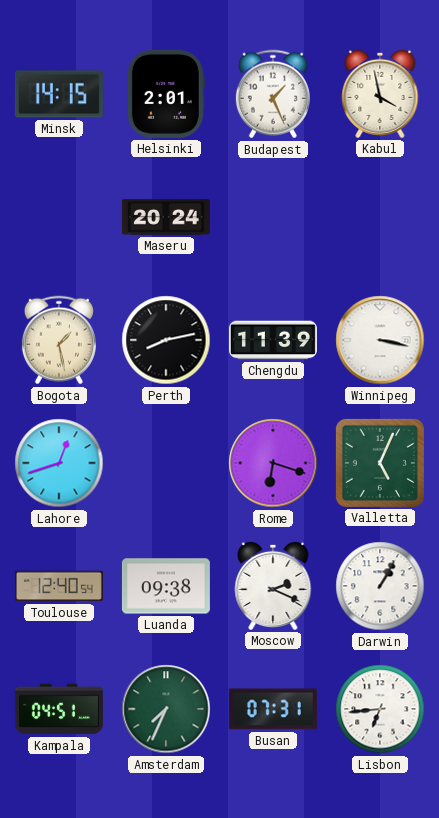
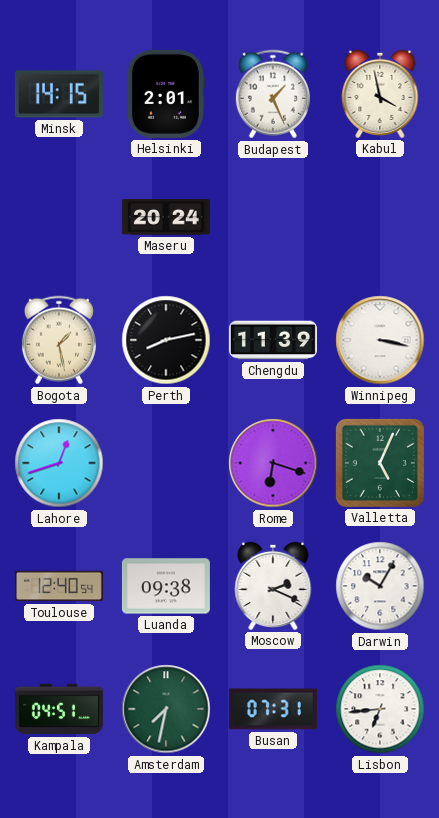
Darwin: 1:05 -> 10:05
Amsterdam: 7:34 -> 7:32
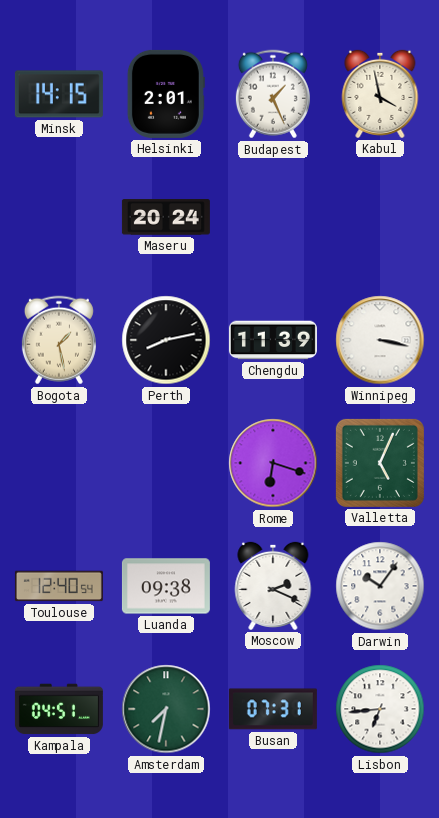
Lahore: 12:42 -> none
Darwin: 10:05 -> 10:06
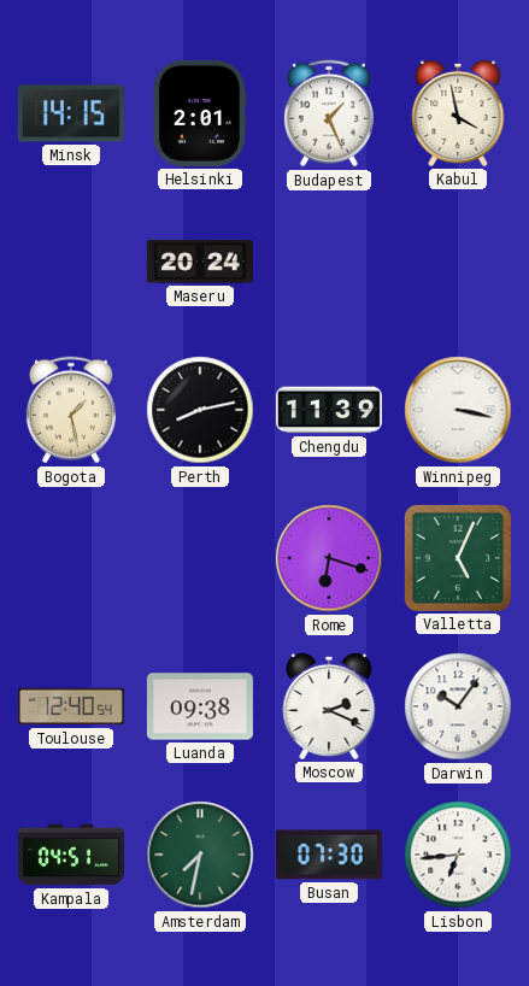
Busan: 07:31 -> 07:30
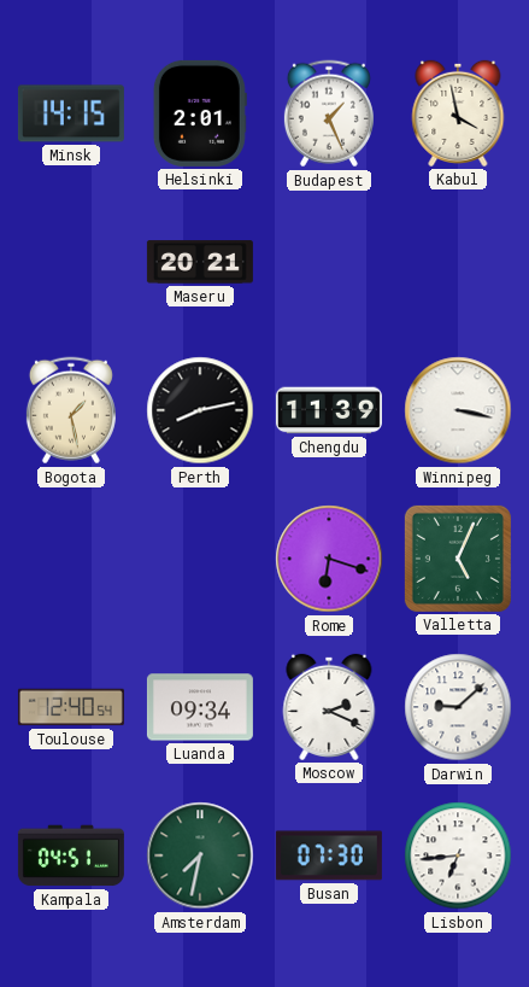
Maseru: 20:24 -> 20:21
Luanda: 09:38 -> 09:34
Darwin: 10:06 -> 9:08
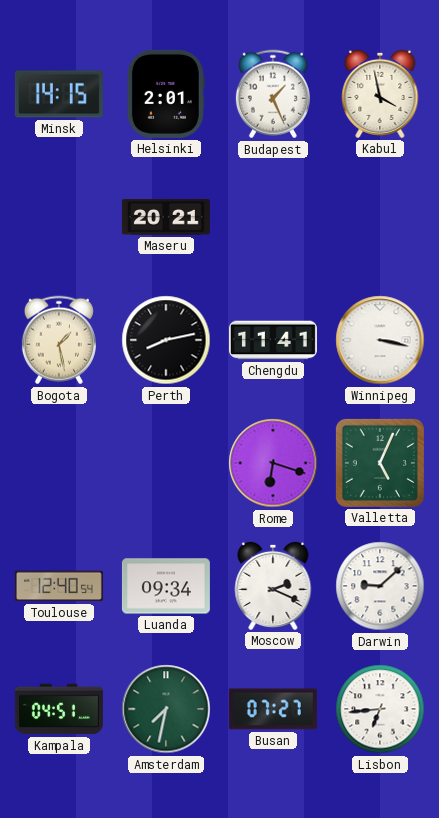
Chengdu: 11:39 -> 11:41
Busan: 07:30 -> 07:27
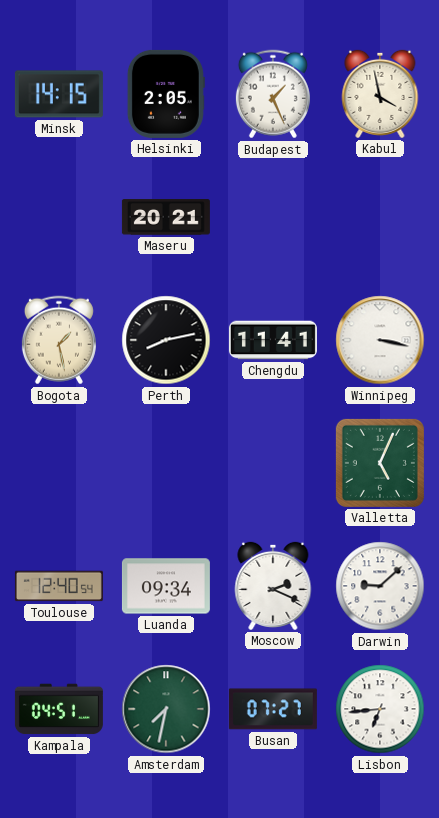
Helsinki: 2:01 -> 2:05
Rome: 6:18 -> none
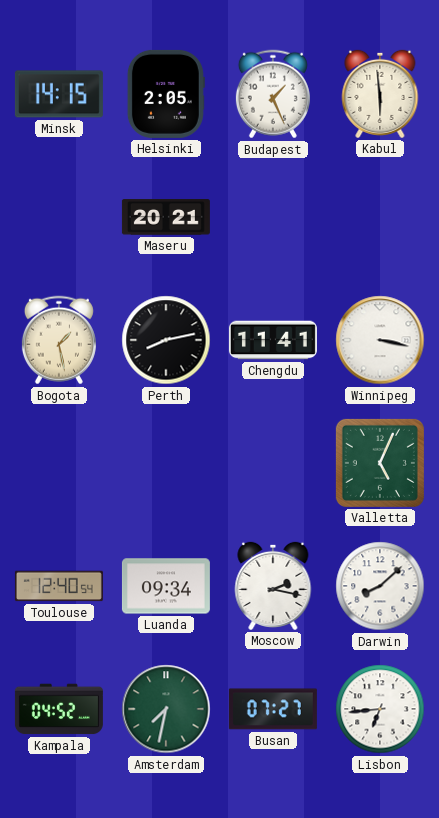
Kabul: 3:58 -> 5:59
Moscow: 2:19 -> 2:17
Darwin: 9:08 -> 8:08
Kampala: 04:51 -> 04:52
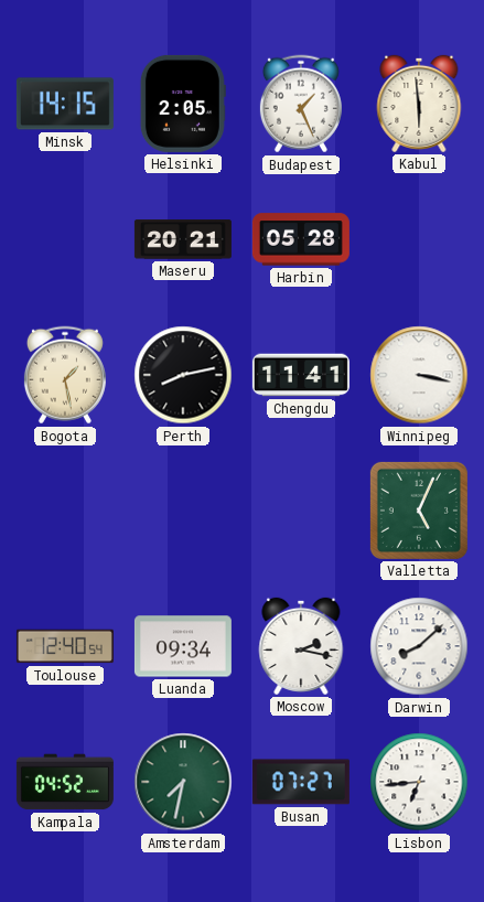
Harbin: none -> 05:28
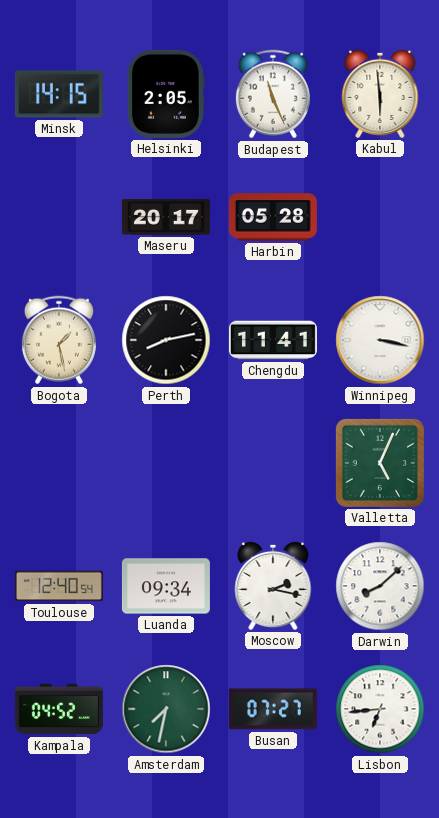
Budapest: 1:26 -> 11:26
Maseru: 20:21 -> 20:17
